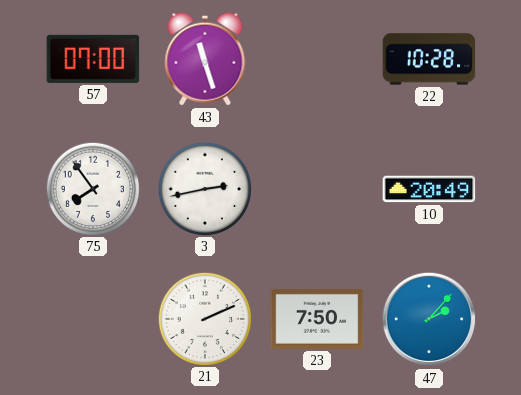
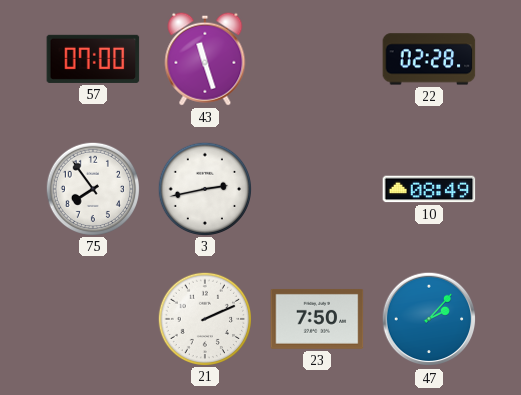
22: 10:28 -> 02:28
10: 20:49 -> 08:49
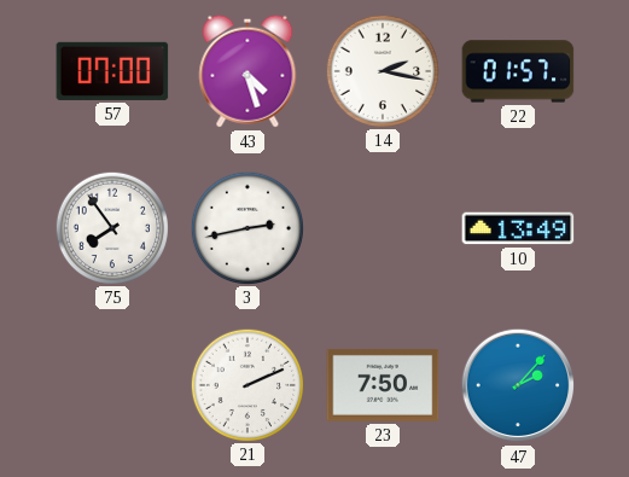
43: 11:27 -> 4:27
14: none -> 2:17
22: 02:28 -> 01:57
10: 08:49 -> 13:49
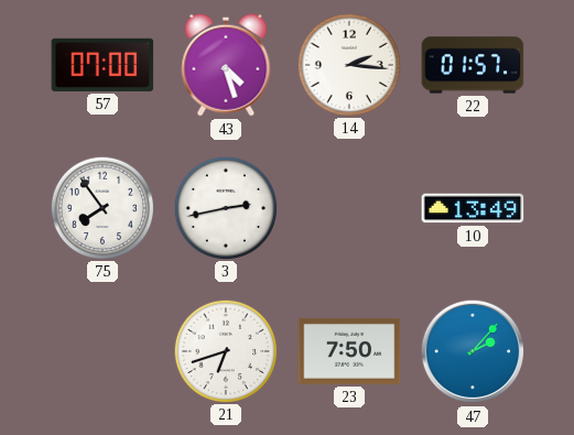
14: 2:17 -> 2:16
21: 2:11 -> 6:42
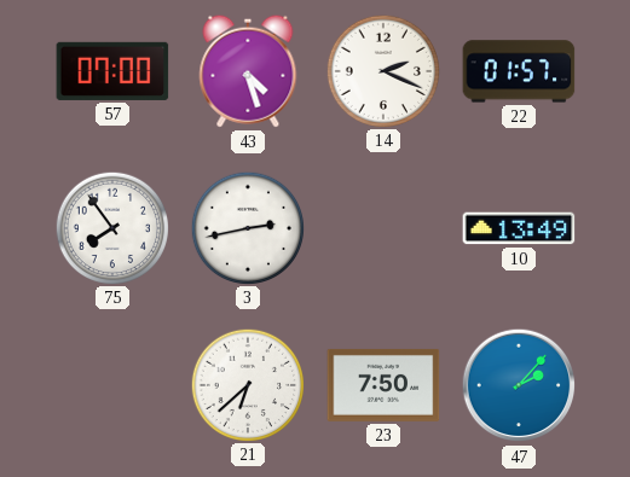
14: 2:16 -> 2:19
21: 6:42 -> 6:38
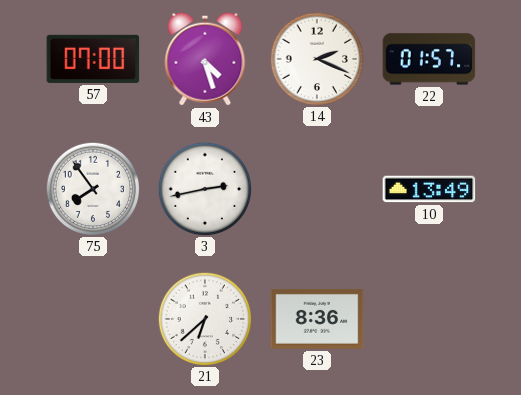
23: 7:50 -> 8:36
47: 2:07 -> none
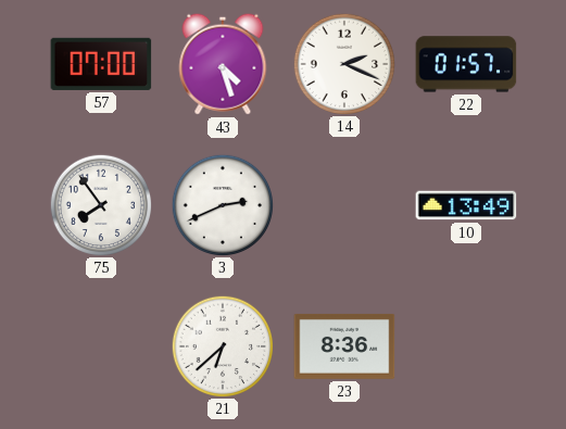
3: 2:43 -> 2:41
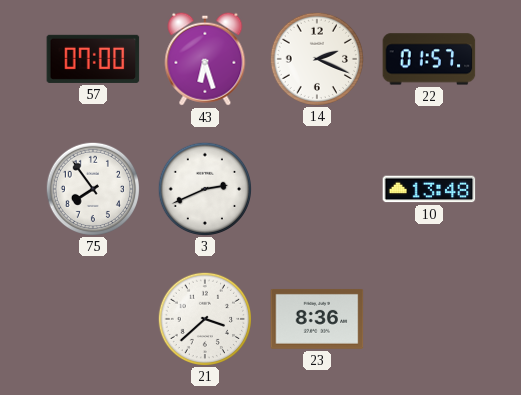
43: 4:27 -> 6:27
10: 13:49 -> 13:48
21: 6:38 -> 3:38
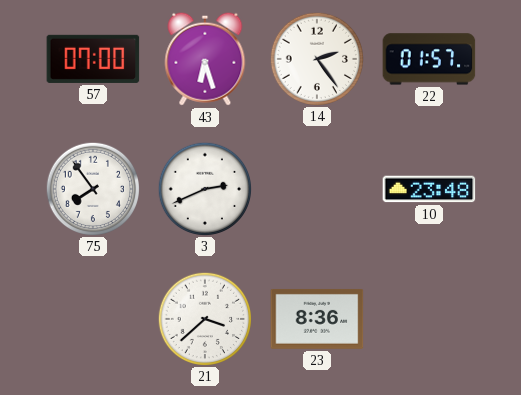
14: 2:19 -> 2:24
10: 13:48 -> 23:48
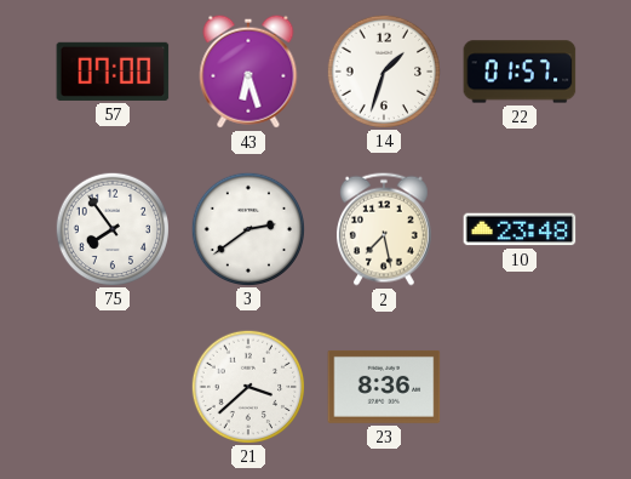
14: 2:24 -> 1:33
3: 2:41 -> 2:39
2: none -> 7:28
